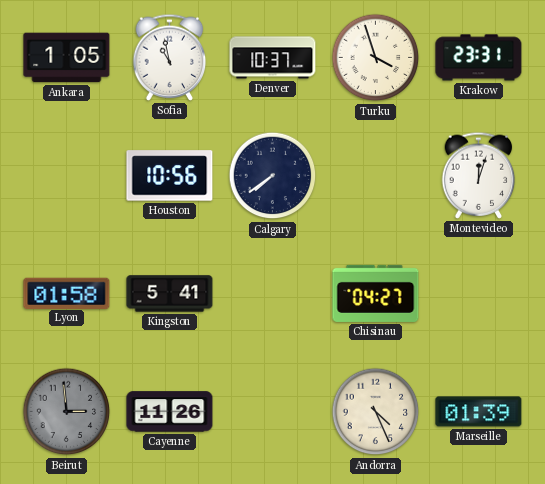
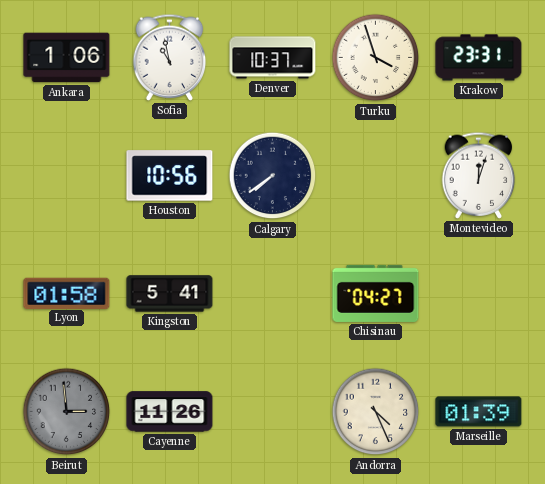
Ankara: 1:05 -> 1:06
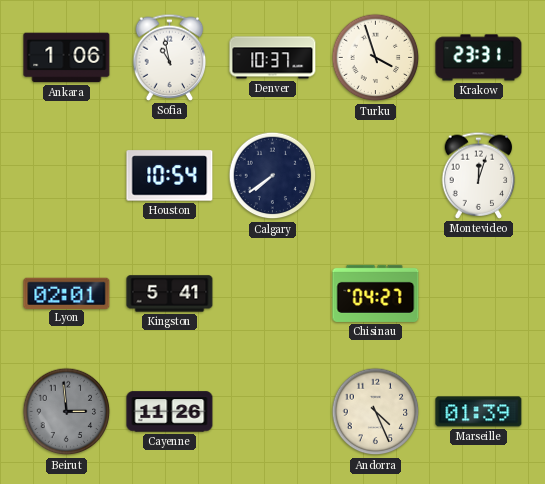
Houston: 10:56 -> 10:54
Lyon: 01:58 -> 02:01
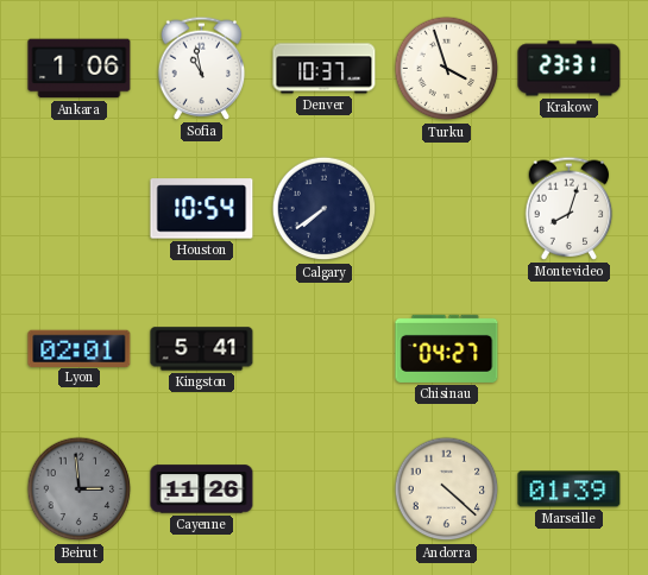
Montevideo: 12:03 -> 8:03
Andorra: 4:26 -> 4:22
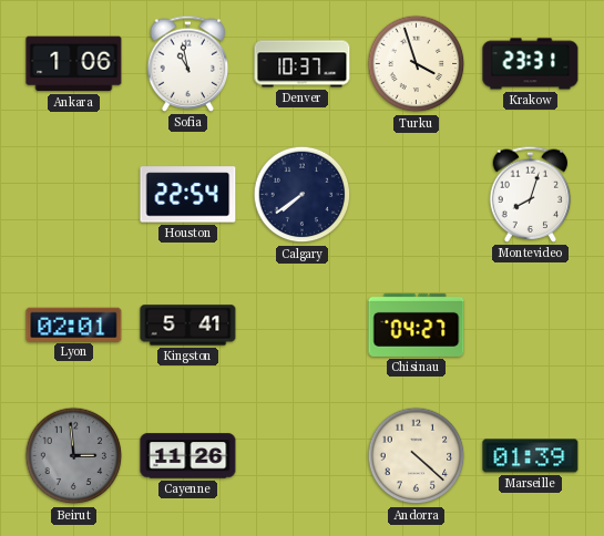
Houston: 10:54 -> 22:54
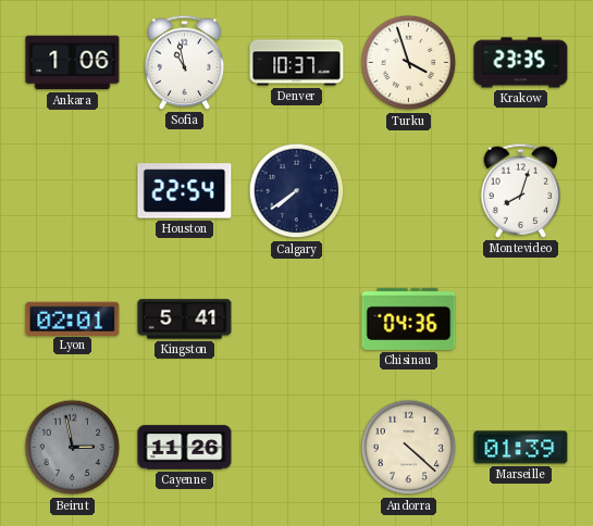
Krakow: 23:31 -> 23:35
Chisinau: 04:27 -> 04:36
Beirut: 2:59 -> 2:58
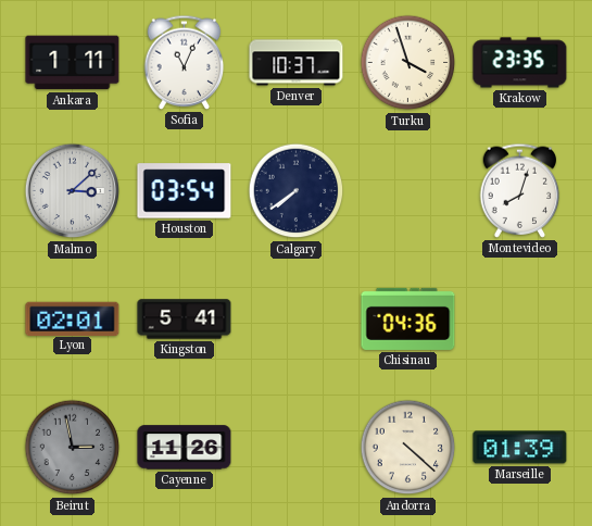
Ankara: 1:06 -> 1:11
Sofia: 10:58 -> 11:04
Malmo: none -> 3:08
Houston: 22:54 -> 03:54
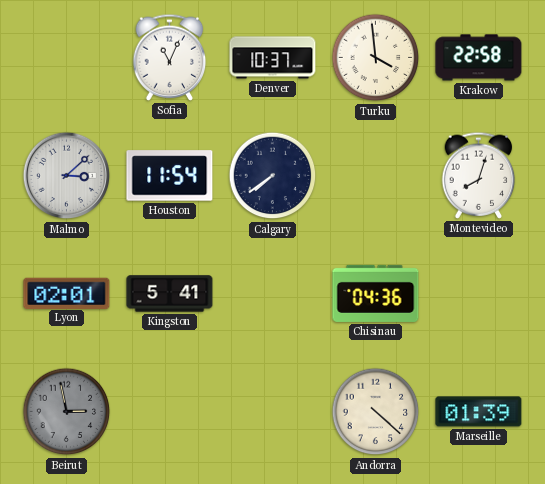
Ankara: 1:11 -> none
Turku: 3:57 -> 3:59
Krakow: 23:35 -> 22:58
Houston: 03:54 -> 11:54
Cayenne: 11:26 -> none
